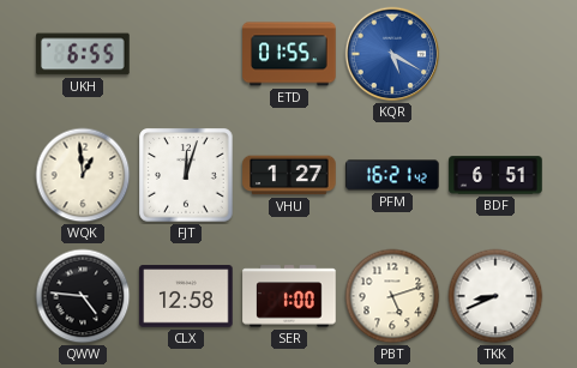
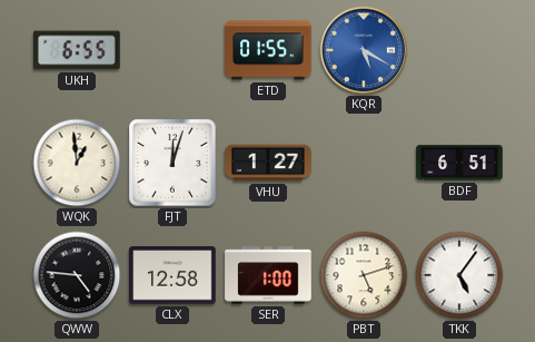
PFM: 16:21 -> none
TKK: 8:41 -> 5:06
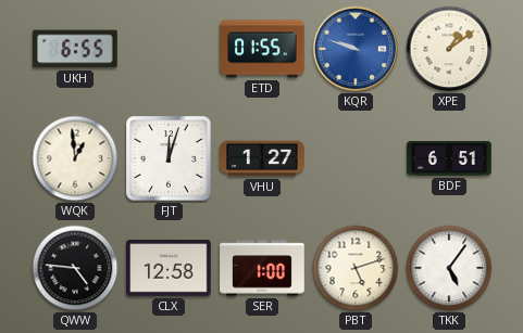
KQR: 5:20 -> 9:48
XPE: none -> 1:09
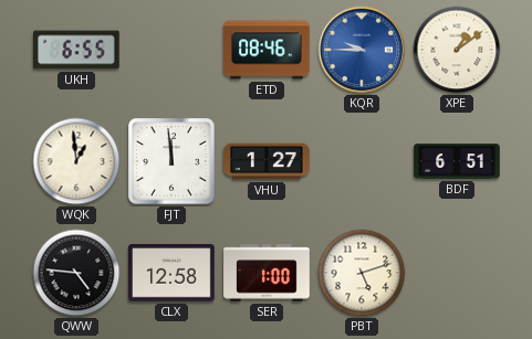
ETD: 01:55 -> 08:46
KQR: 9:48 -> 9:45
FJT: 12:03 -> 11:59
TKK: 5:06 -> none
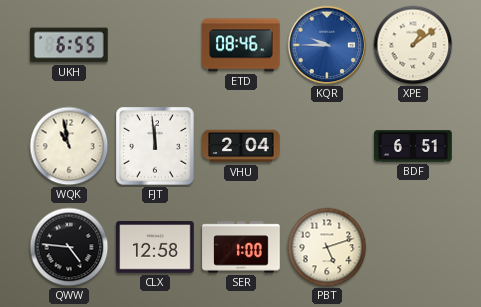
WQK: 12:59 -> 10:58
VHU: 1:27 -> 2:04
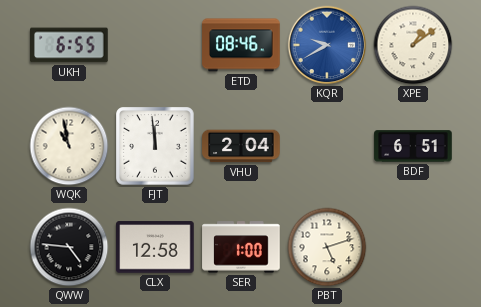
KQR: 9:45 -> 9:40
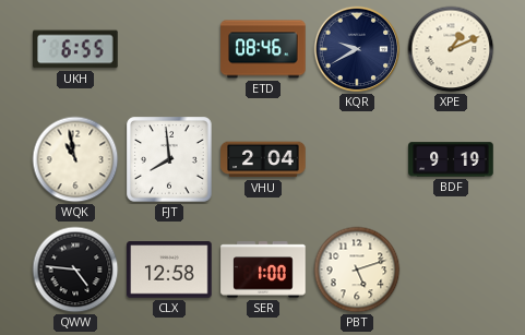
KQR dial: blue -> navy
XPE: 1:09 -> 1:11
FJT: 11:59 -> 7:59
BDF: 6:51 -> 9:19
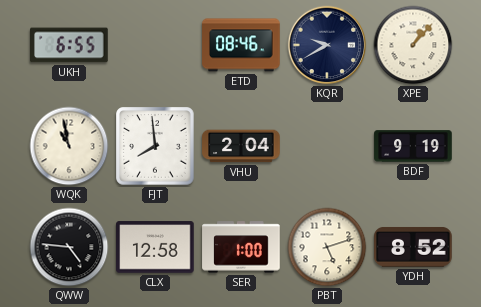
XPE: 1:11 -> 1:07
YDH: none -> 8:52
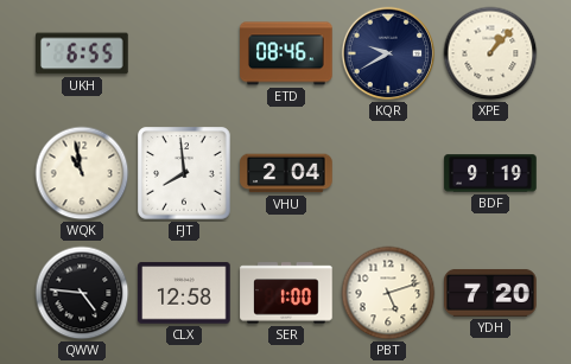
YDH: 8:52 -> 7:20
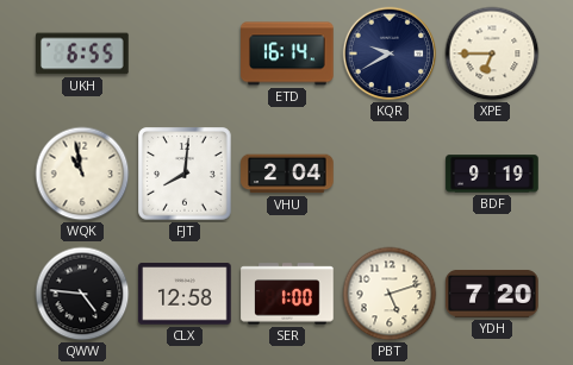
ETD: 08:46 -> 16:14
XPE: 1:07 -> 6:45
FJT: 7:59 -> 8:01
